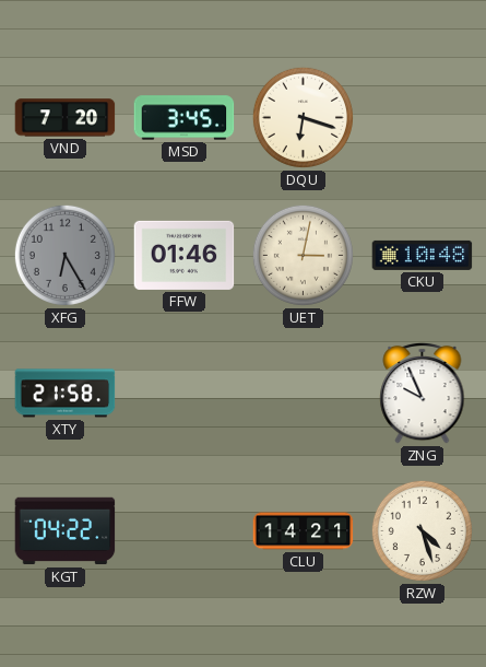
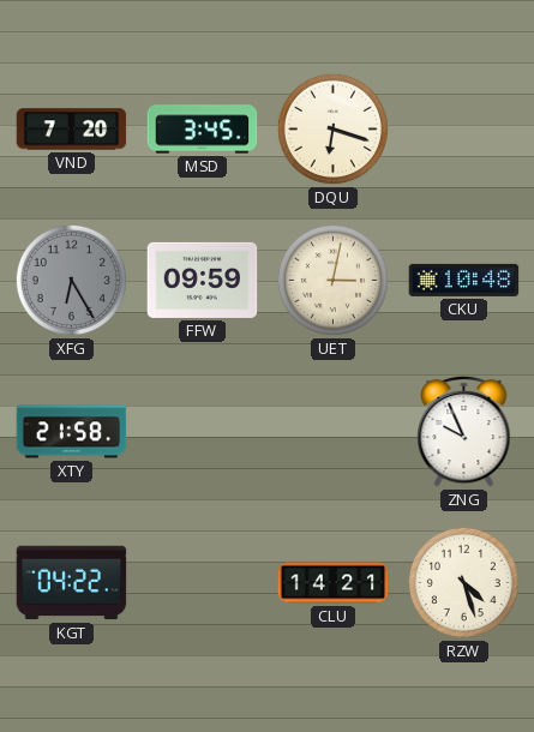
FFW: 01:46 -> 09:59
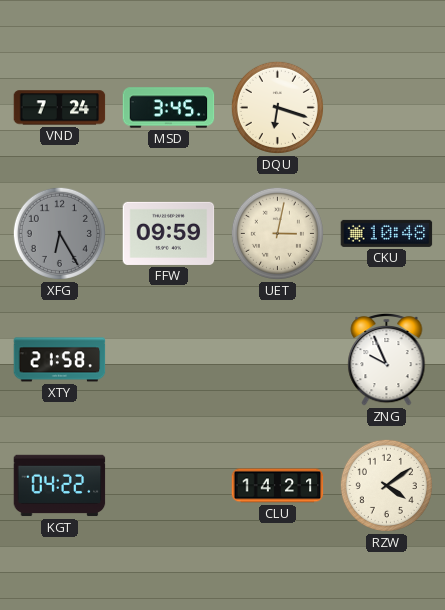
VND: 7:20 -> 7:24
RZW: 4:27 -> 4:09
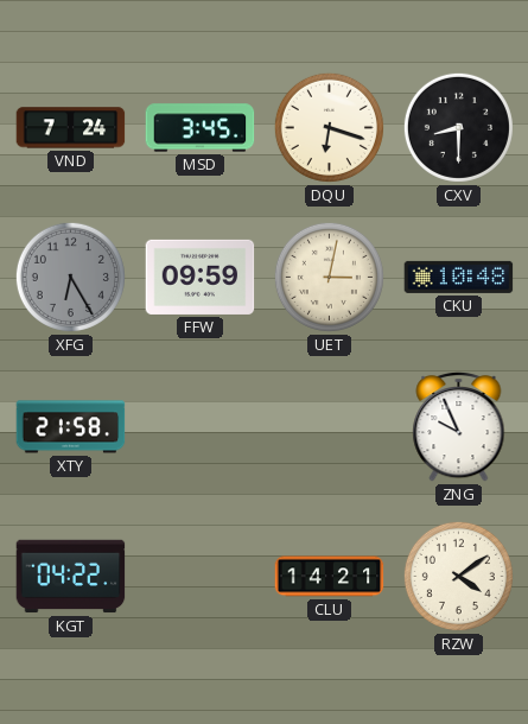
CXV: none -> 8:30
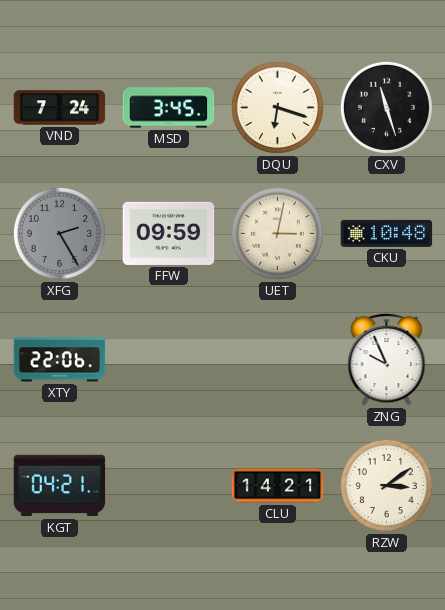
CXV: 8:30 -> 11:27
XFG: 6:25 -> 2:25
XTY: 21:58 -> 22:06
KGT: 04:22 -> 04:21
RZW: 4:09 -> 3:09
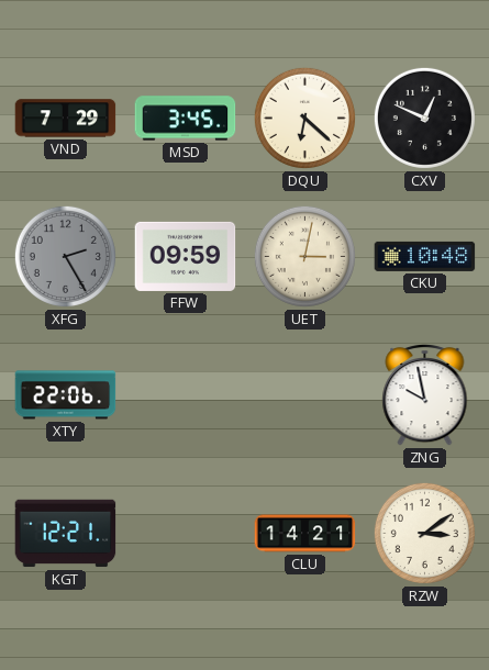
VND: 7:24 -> 7:29
DQU: 6:18 -> 6:22
CXV: 11:27 -> 12:49
ZNG: 9:56 -> 9:58
KGT: 04:21 -> 12:21
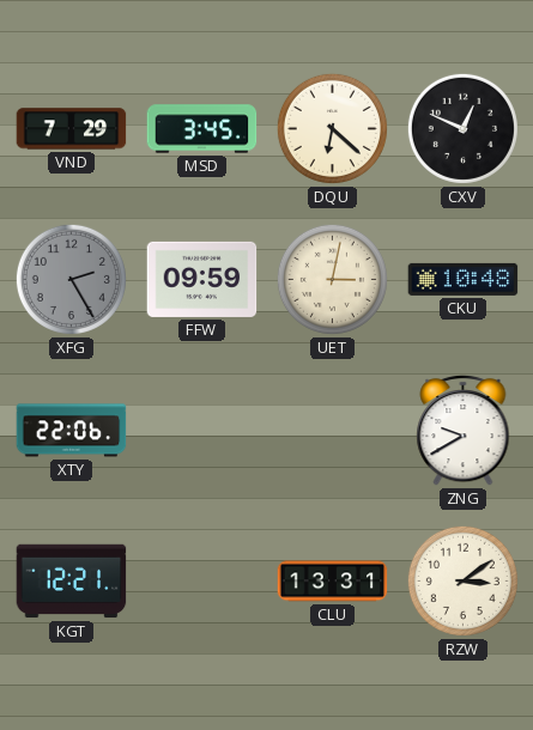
ZNG: 9:58 -> 9:40
CLU: 14:21 -> 13:31
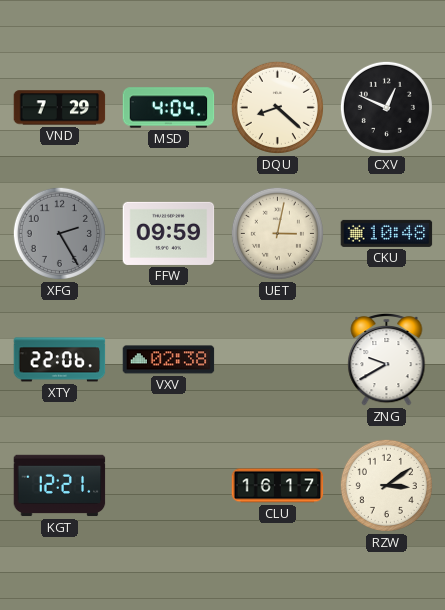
MSD: 3:45 -> 4:04
DQU: 6:22 -> 8:22
VXV: none -> 02:38
CLU: 13:31 -> 16:17
